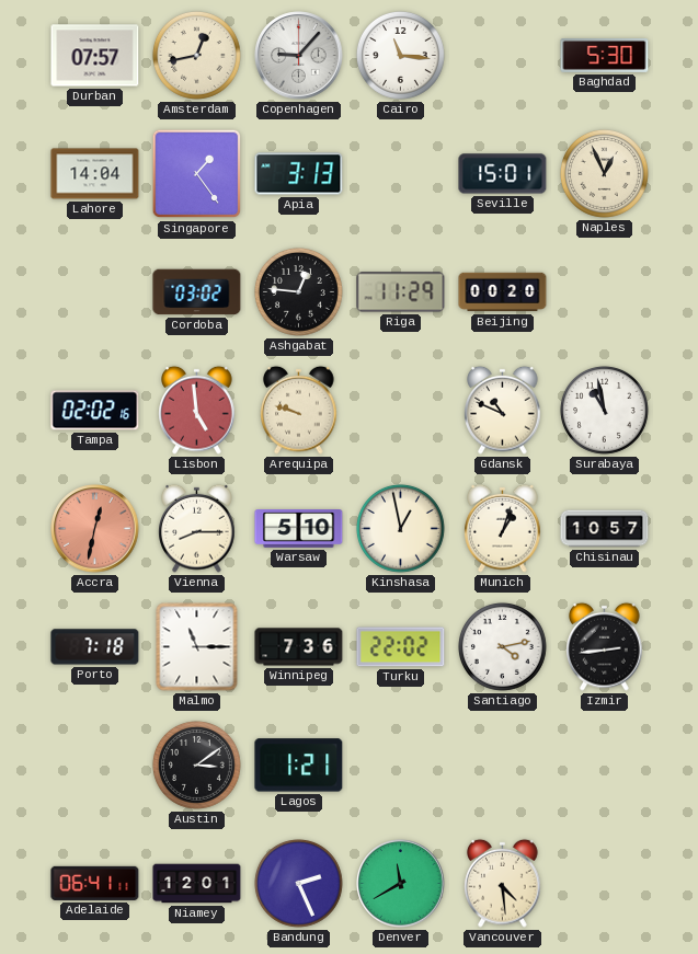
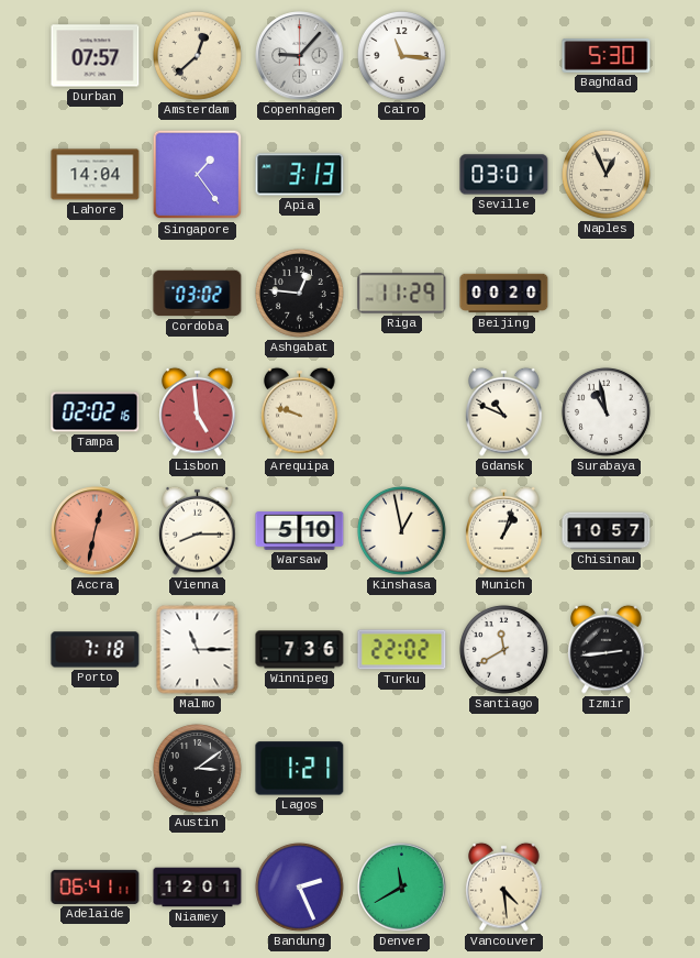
Amsterdam: 12:43 -> 12:38
Seville: 15:01 -> 03:01
Santiago: 4:13 -> 11:40
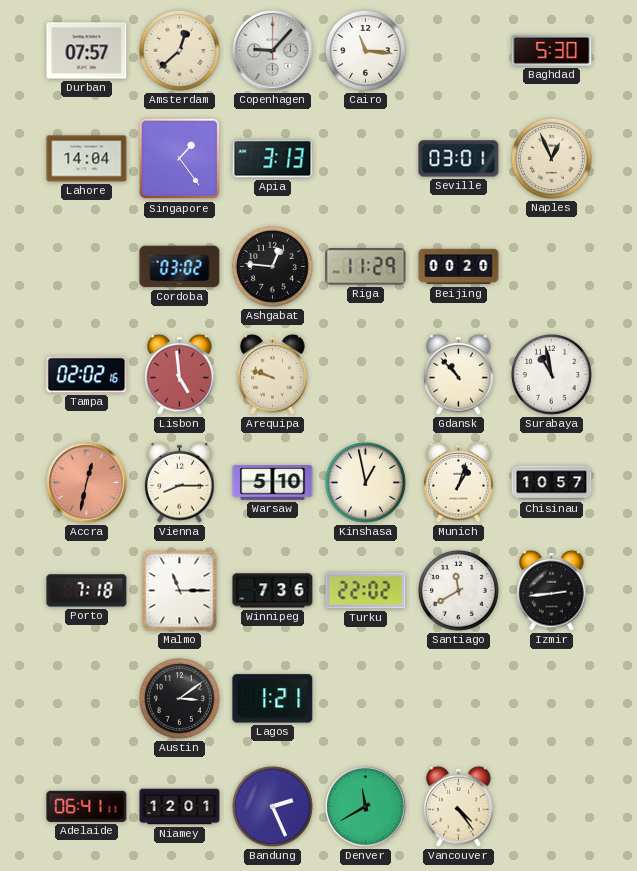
Gdansk: 10:49 -> 10:53
Vancouver: 4:29 -> 4:24
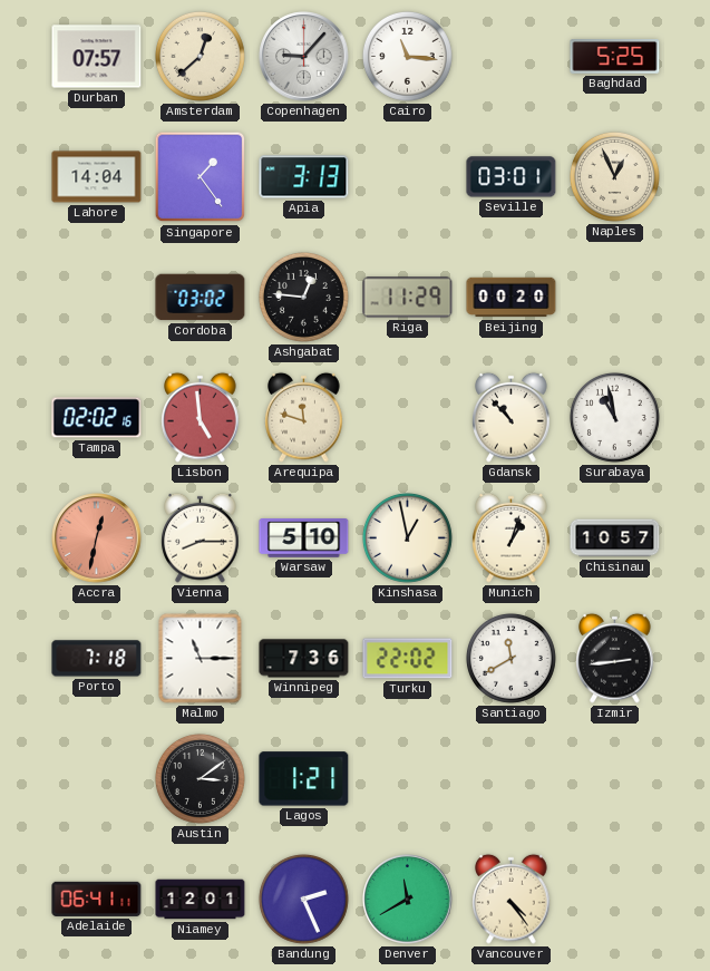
Baghdad: 5:30 -> 5:25
Arequipa: 9:48 -> 11:48
